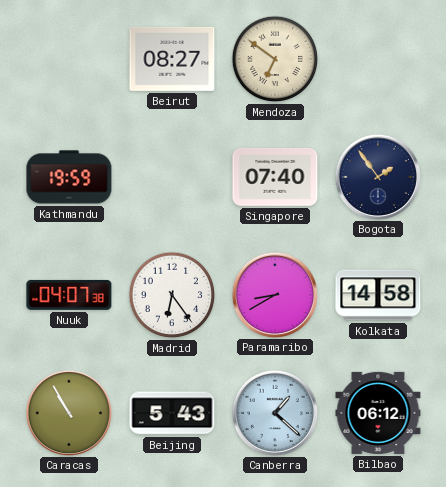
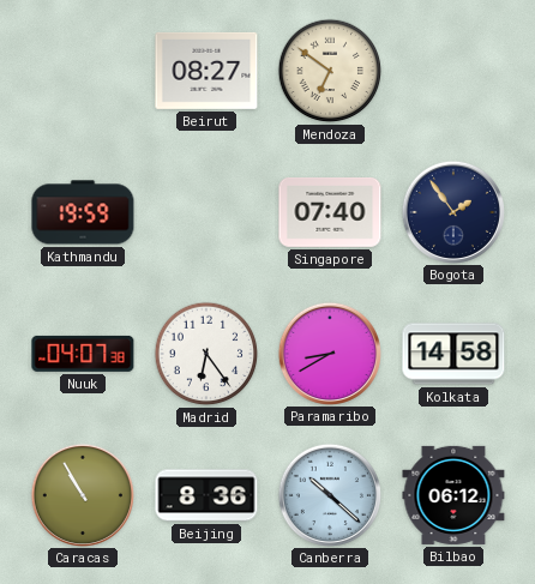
Beijing: 5:43 -> 8:36
Canberra: 1:22 -> 10:22
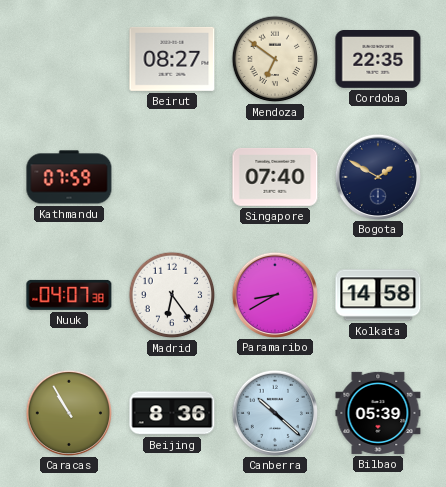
Cordoba: none -> 22:35
Kathmandu: 19:59 -> 07:59
Bogota: 1:54 -> 1:50
Bilbao: 06:12 -> 05:39
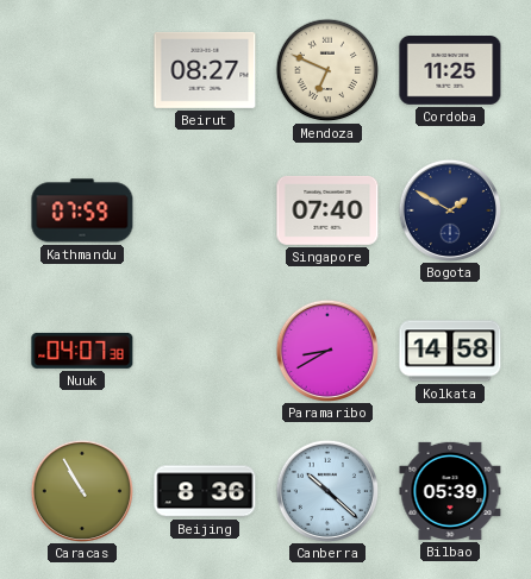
Mendoza: 6:51 -> 6:49
Cordoba: 22:35 -> 11:25
Madrid: 6:24 -> none
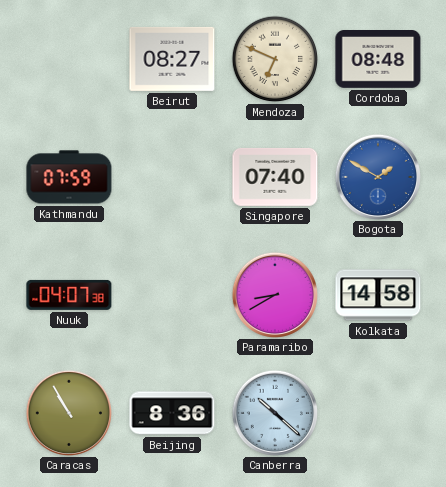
Cordoba: 11:25 -> 08:48
Bogota dial: navy -> blue
Bilbao: 05:39 -> none
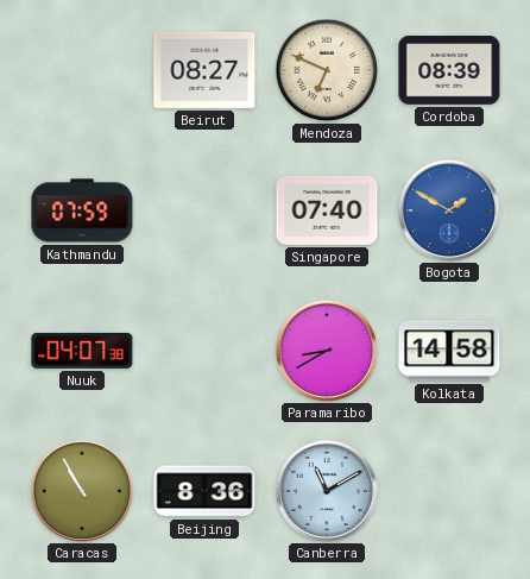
Cordoba: 08:48 -> 08:39
Canberra: 10:22 -> 11:10
